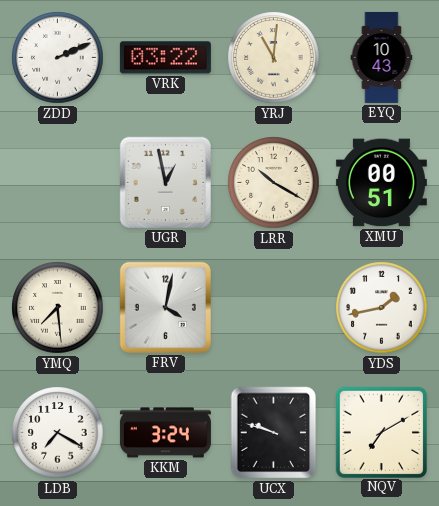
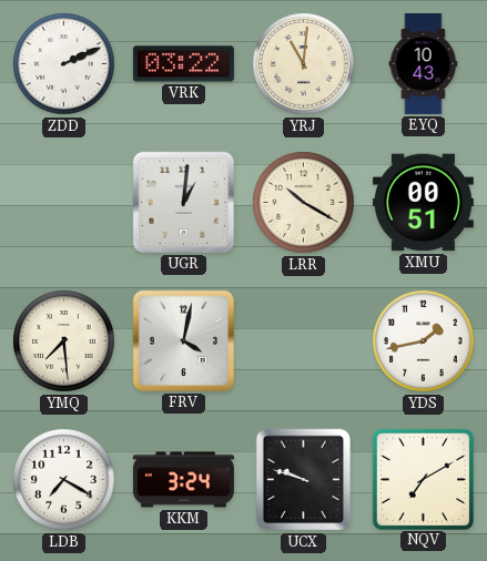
UGR: 12:58 -> 1:01
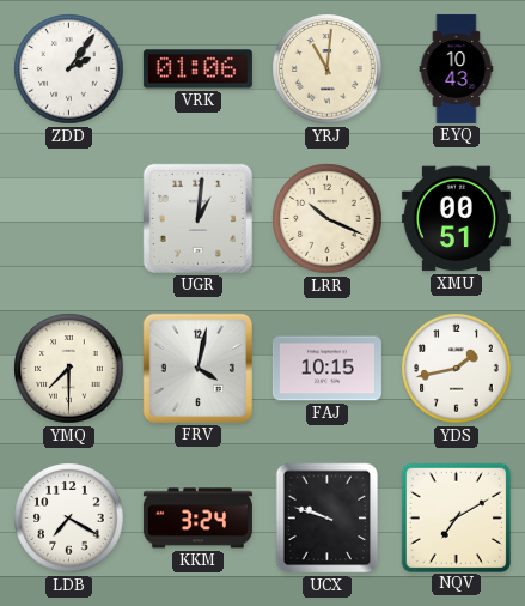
ZDD: 2:11 -> 2:06
VRK: 03:22 -> 01:06
LRR: 10:20 -> 10:19
YMQ: 7:29 -> 7:30
FAJ: none -> 10:15
